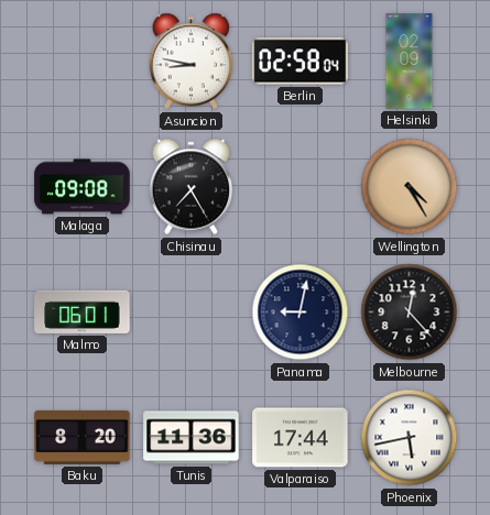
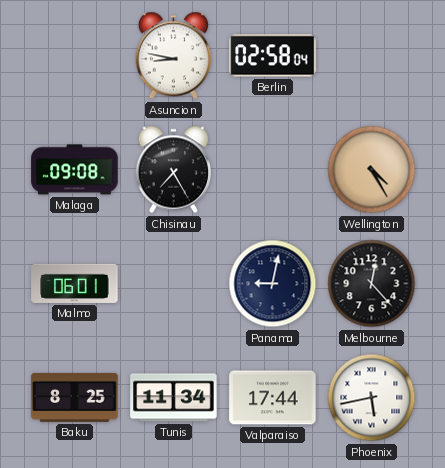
Helsinki: 02:09 -> none
Baku: 8:20 -> 8:25
Tunis: 11:36 -> 11:34
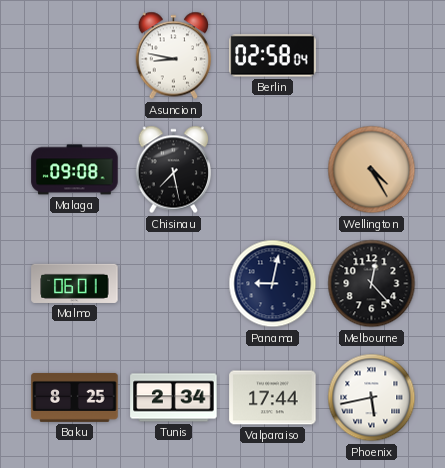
Chisinau: 7:25 -> 7:28
Tunis: 11:34 -> 2:34
